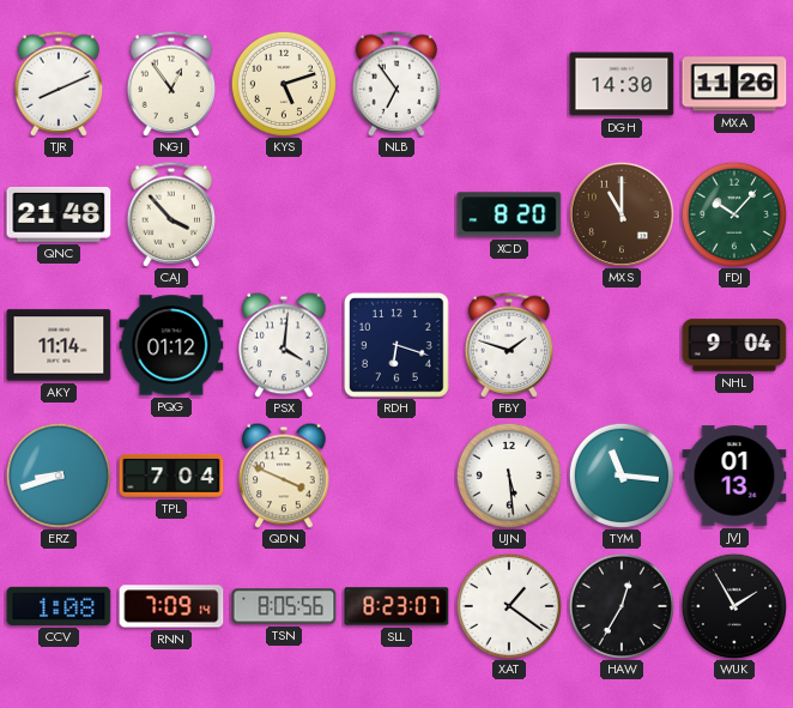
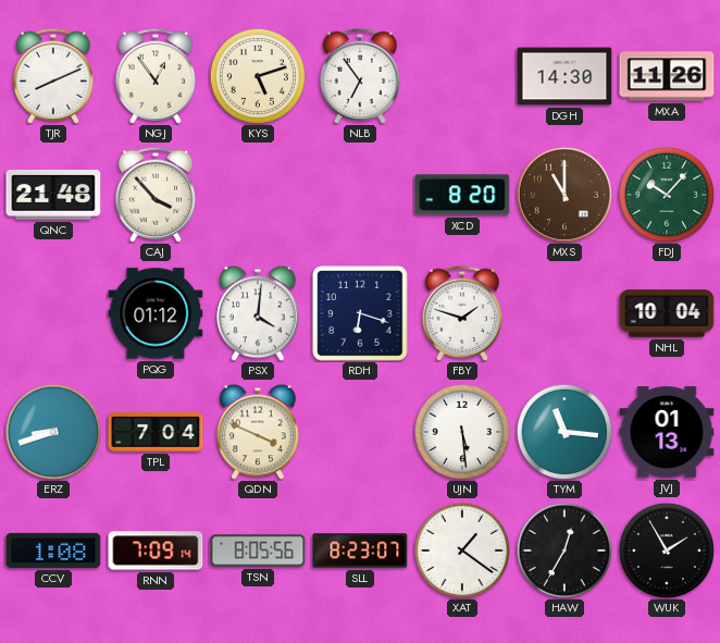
AKY: 11:14 -> none
NHL: 9:04 -> 10:04
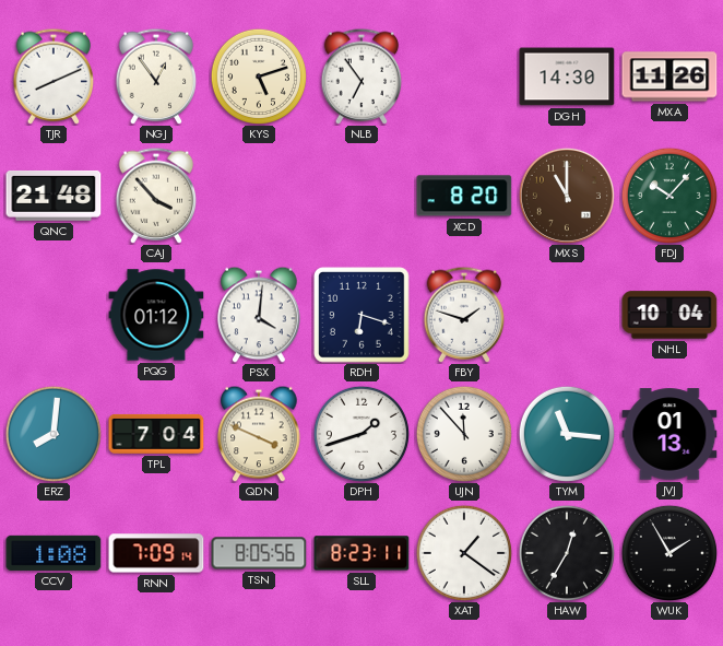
ERZ: 8:42 -> 8:01
DPH: none -> 1:42
UJN: 5:29 -> 11:53
SLL: 8:23:07 -> 8:23:11
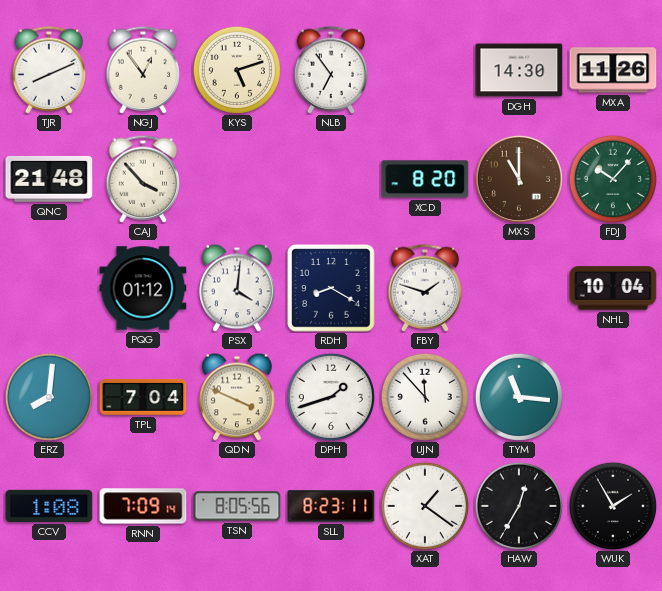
RDH: 6:18 -> 8:20
JVJ: 01:13 -> none
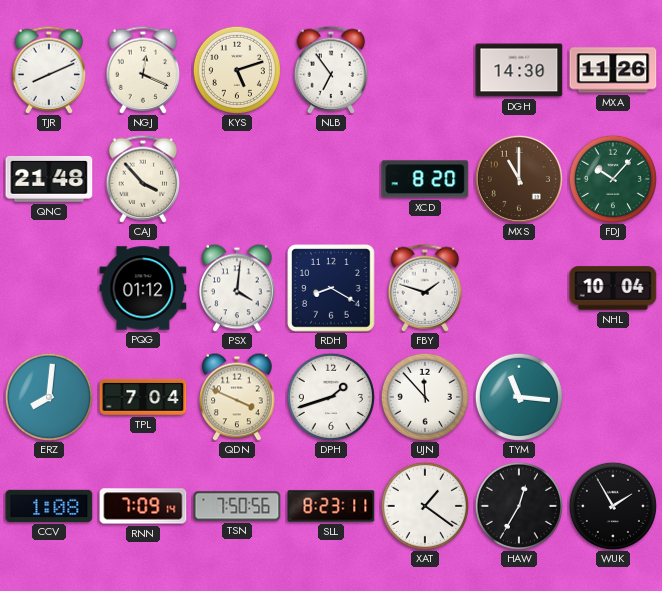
NGJ: 12:54 -> 12:19
TSN: 8:05 -> 7:50
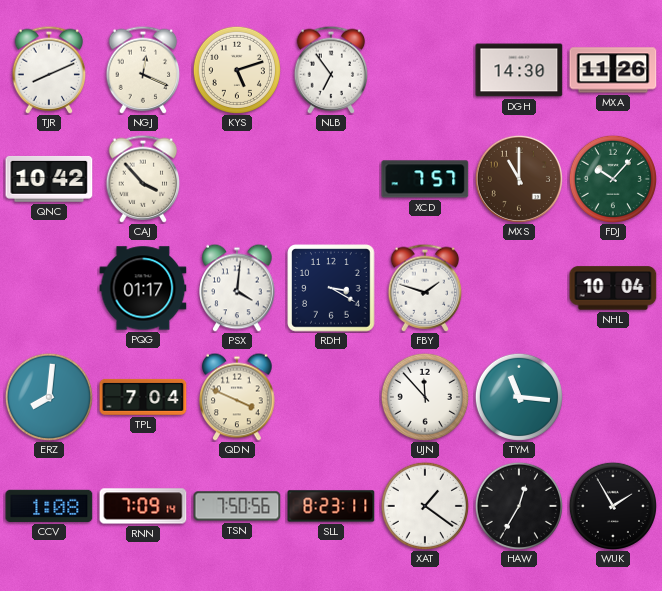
QNC: 21:48 -> 10:42
XCD: 8:20 -> 7:57
PQG: 01:12 -> 01:17
RDH: 8:20 -> 3:20
DPH: 1:42 -> none
